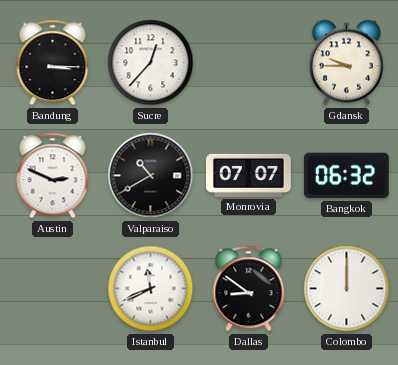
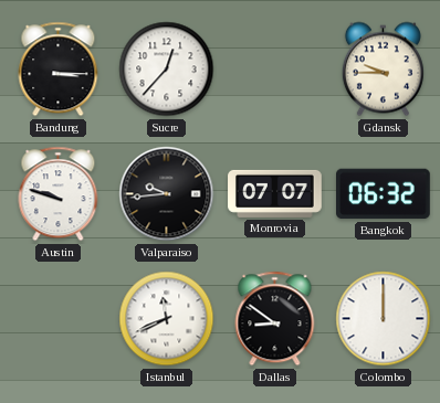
Austin: 2:49 -> 9:48
Valparaiso: 10:40 -> 9:44
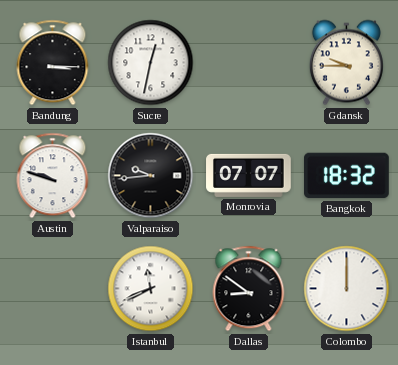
Sucre: 12:37 -> 12:32
Bangkok: 06:32 -> 18:32
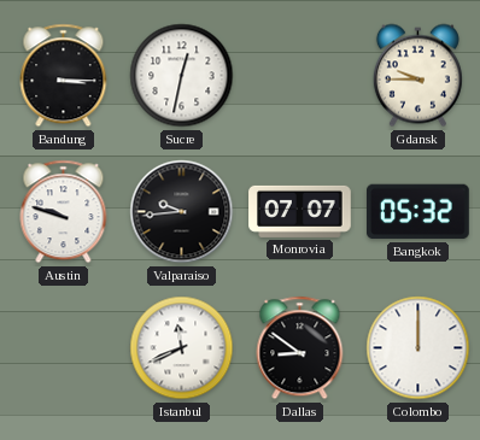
Bangkok: 18:32 -> 05:32
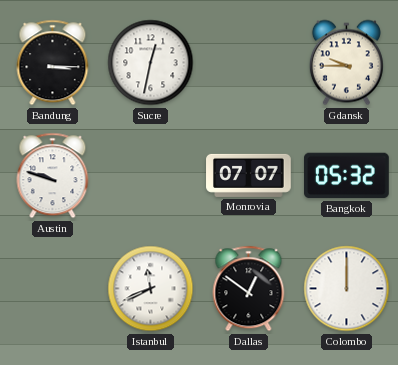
Valparaiso: 9:44 -> none
Dallas: 8:51 -> 12:51
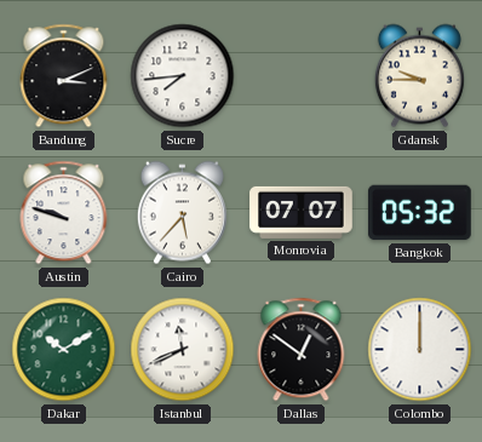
Bandung: 3:15 -> 3:11
Sucre: 12:32 -> 7:44
Cairo: none -> 5:37
Dakar: none -> 10:10
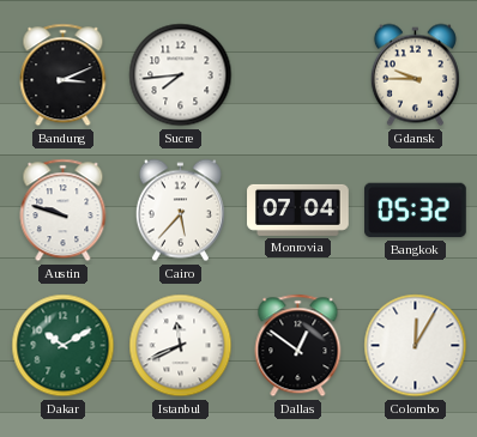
Monrovia: 07:07 -> 07:04
Colombo: 12:00 -> 12:05
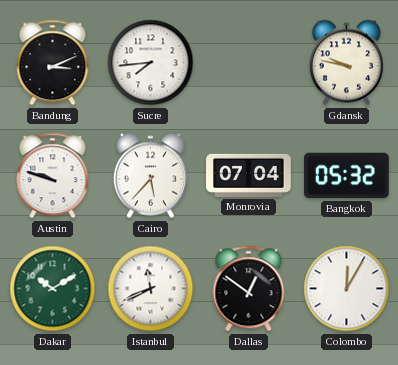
Gdansk: 9:45 -> 9:47
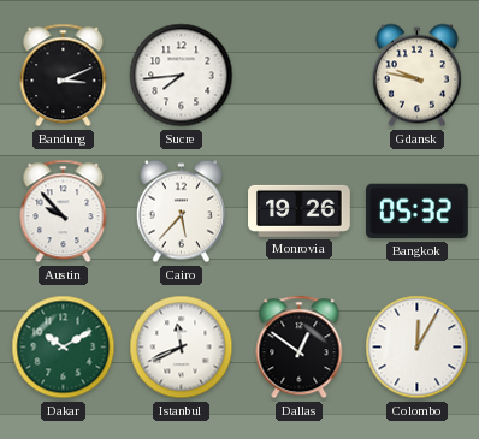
Austin: 9:48 -> 9:53
Monrovia: 07:04 -> 19:26
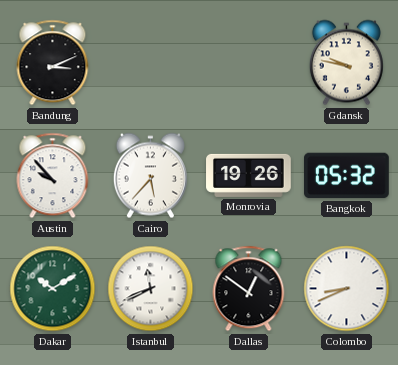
Sucre: 7:44 -> none
Colombo: 12:05 -> 8:41
